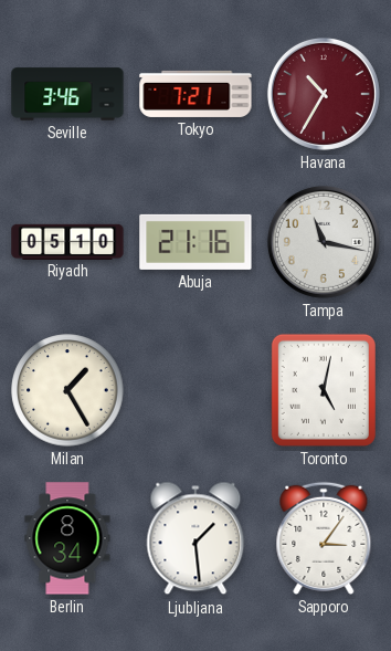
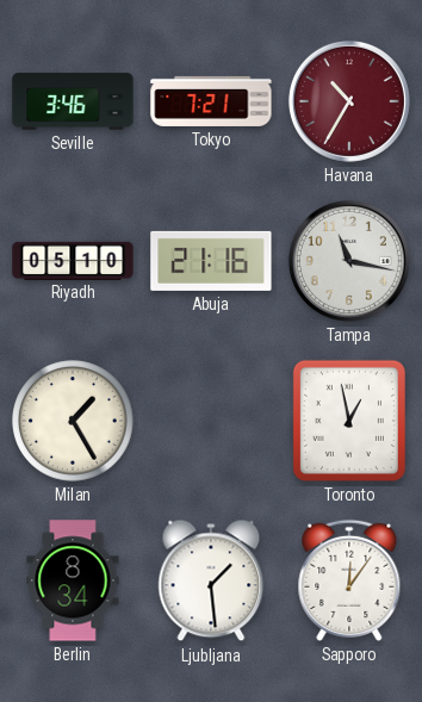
Toronto: 5:02 -> 12:58
Sapporo: 3:06 -> 12:06
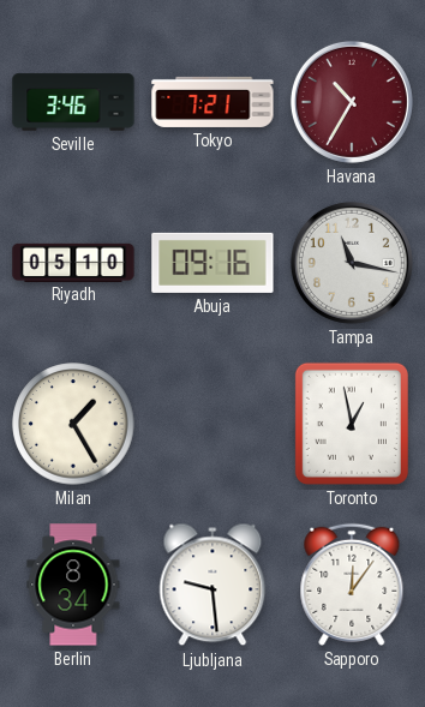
Abuja: 21:16 -> 09:16
Ljubljana: 1:29 -> 9:29
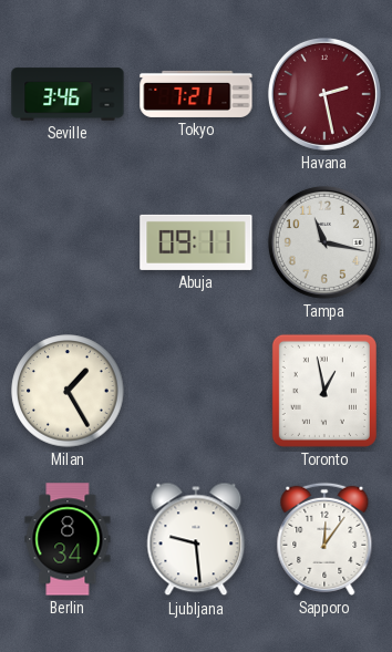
Havana: 10:35 -> 2:28
Riyadh: 05:10 -> none
Abuja: 09:16 -> 09:11
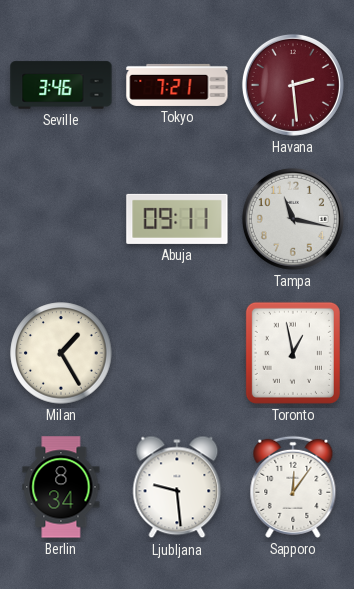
Havana: 2:28 -> 2:29
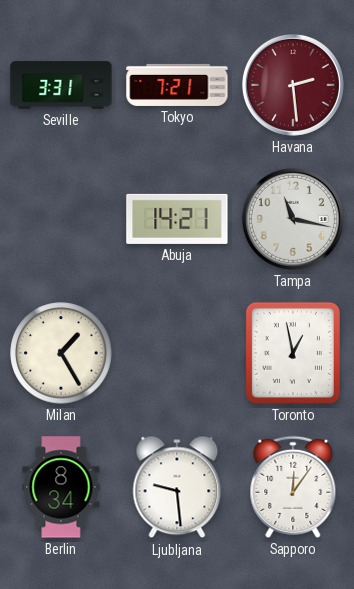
Seville: 3:46 -> 3:31
Abuja: 09:11 -> 14:21
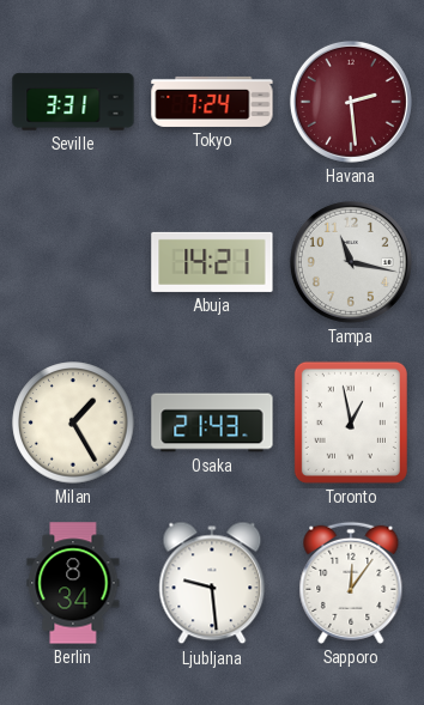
Tokyo: 7:21 -> 7:24
Osaka: none -> 21:43
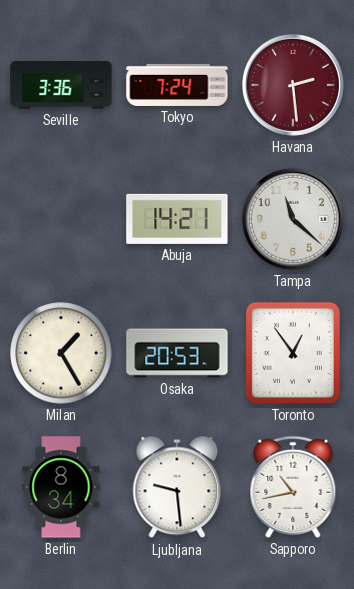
Seville: 3:31 -> 3:36
Tampa: 11:17 -> 11:22
Osaka: 21:43 -> 20:53
Toronto: 12:58 -> 12:54
Sapporo: 12:06 -> 10:43
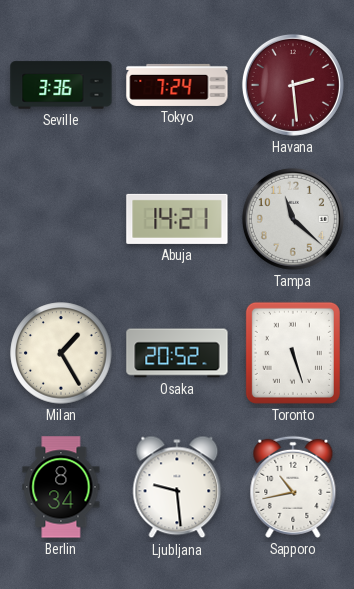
Osaka: 20:53 -> 20:52
Toronto: 12:54 -> 5:27
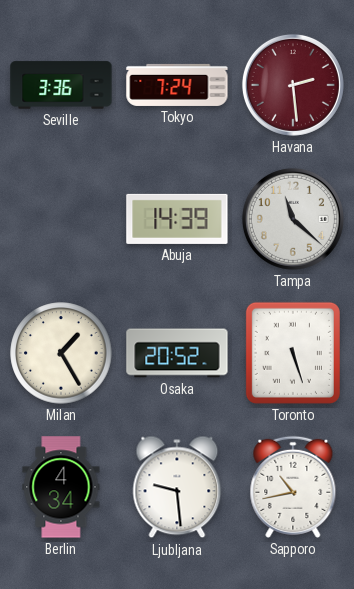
Abuja: 14:21 -> 14:39
Berlin: 8:34 -> 4:34
